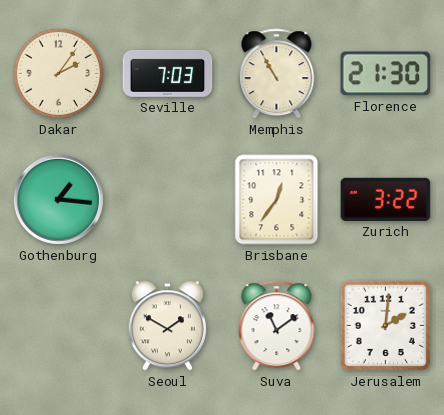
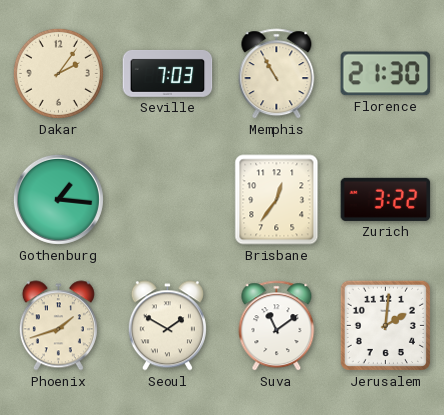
Phoenix: none -> 1:42
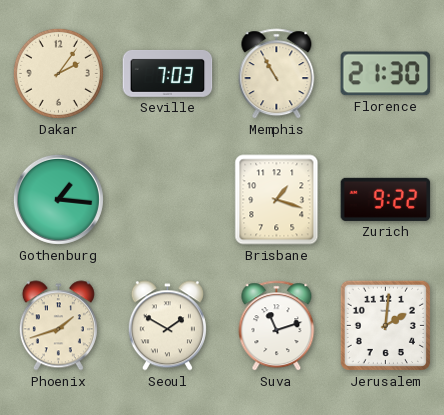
Brisbane: 12:36 -> 1:18
Zurich: 3:22 -> 9:22
Suva: 11:09 -> 11:12
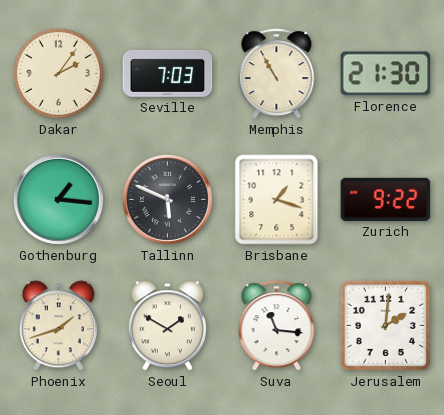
Tallinn: none -> 5:49
Suva: 11:12 -> 11:16
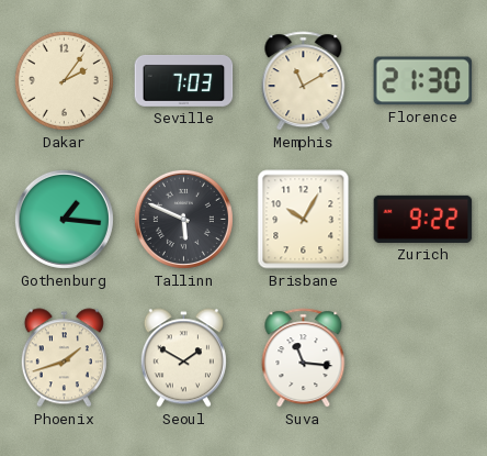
Memphis: 10:55 -> 11:10
Brisbane: 1:18 -> 10:05
Jerusalem: 2:01 -> none
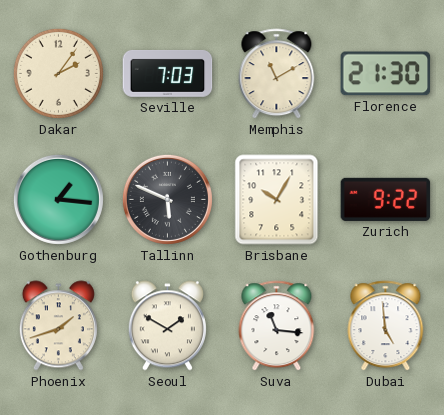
Dubai: none -> 4:59
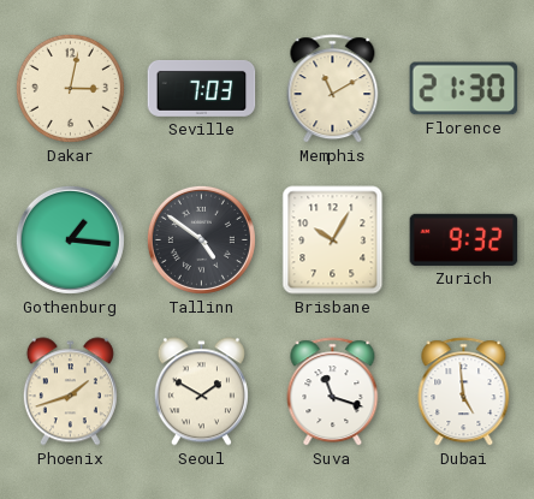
Dakar: 2:06 -> 3:02
Tallinn: 5:49 -> 4:51
Zurich: 9:22 -> 9:32
Suva: 11:16 -> 11:18
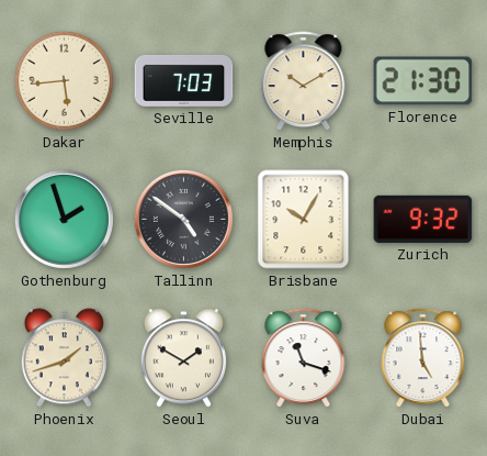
Dakar: 3:02 -> 5:44
Memphis: 11:10 -> 10:10
Gothenburg: 1:16 -> 1:57
